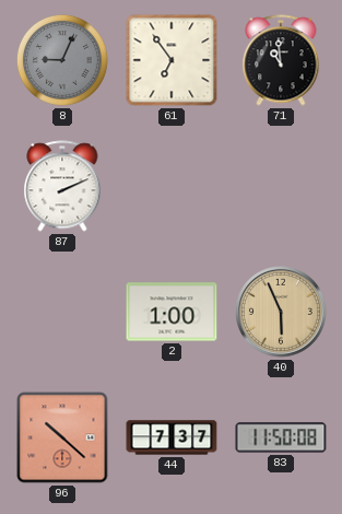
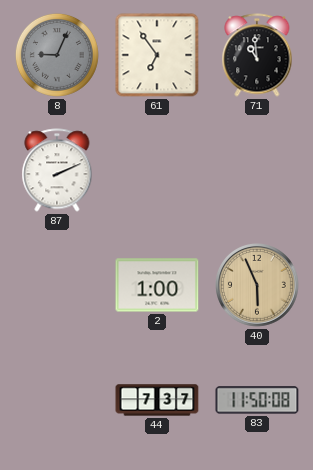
96: 10:22 -> none
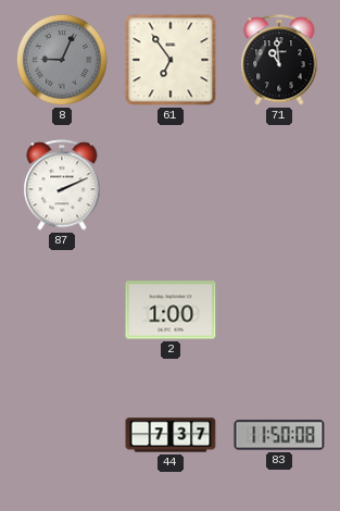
40: 5:56 -> none
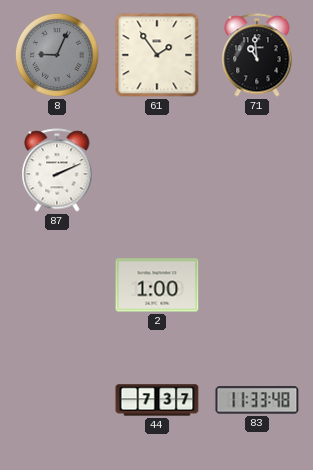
61: 6:54 -> 1:54
83: 11:50 -> 11:33
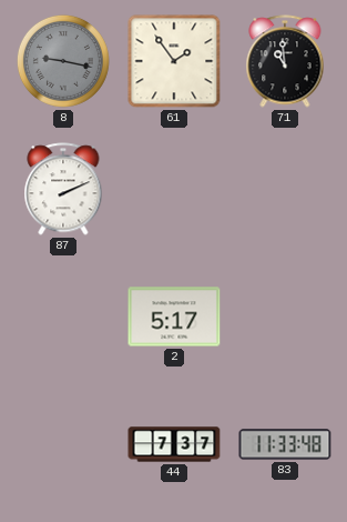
8: 9:04 -> 9:17
2: 1:00 -> 5:17
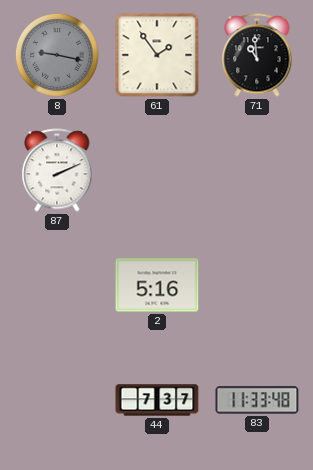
2: 5:17 -> 5:16
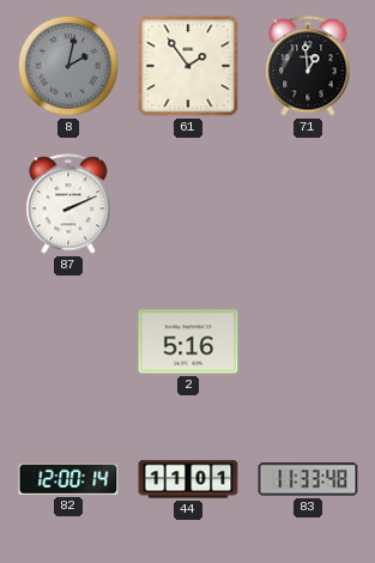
8: 9:17 -> 2:02
71: 10:59 -> 12:59
82: none -> 12:00
44: 7:37 -> 11:01
